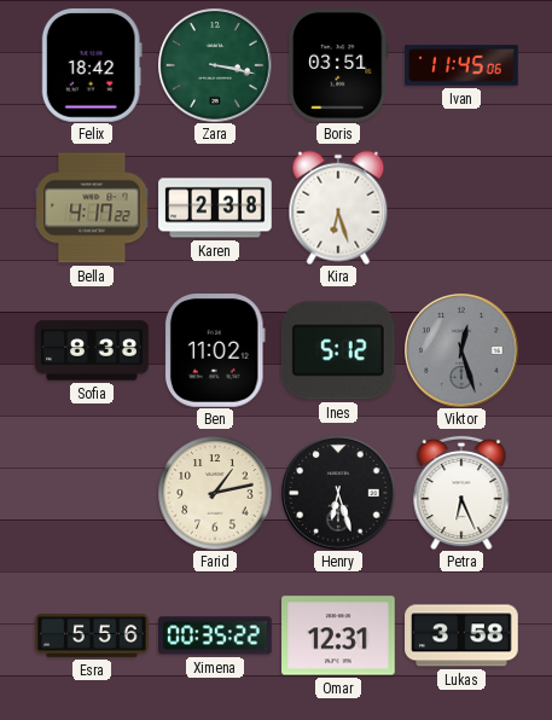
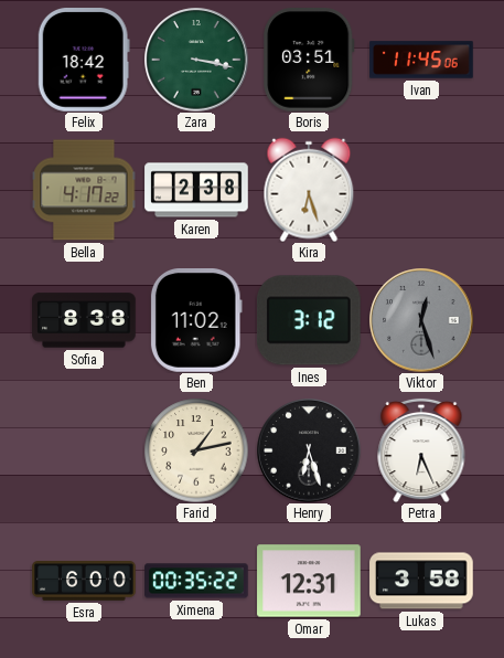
Ines: 5:12 -> 3:12
Esra: 5:56 -> 6:00
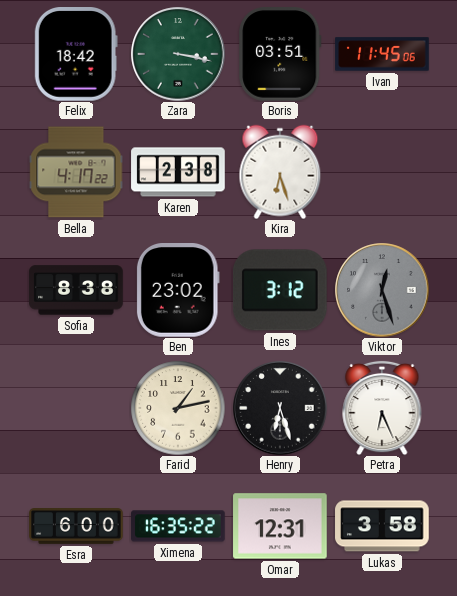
Ben: 11:02 -> 23:02
Ximena: 00:35 -> 16:35
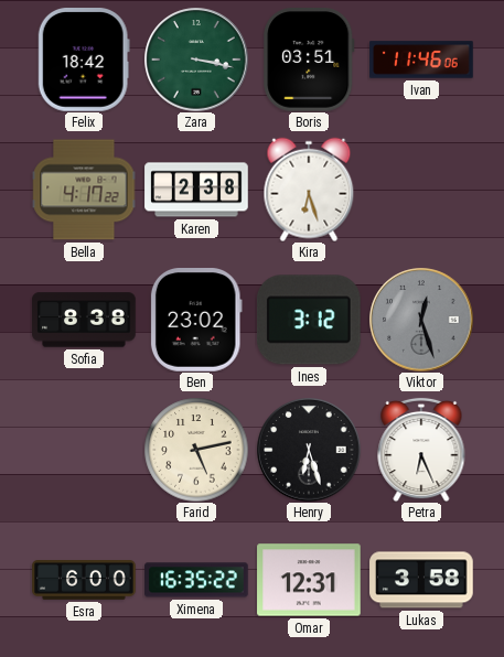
Ivan: 11:45 -> 11:46
Farid: 1:13 -> 5:13
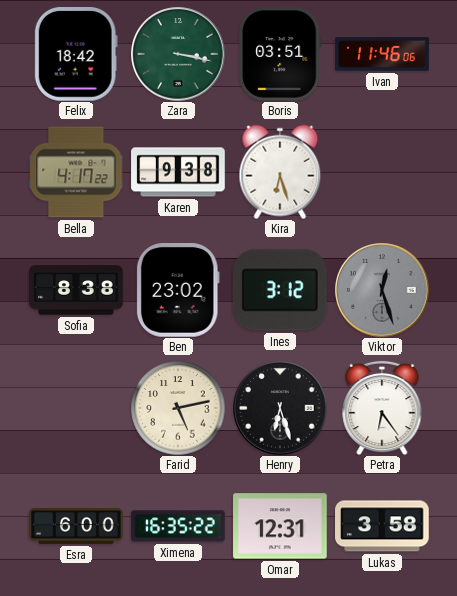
Karen: 2:38 -> 9:38
Petra: 6:26 -> 6:24
